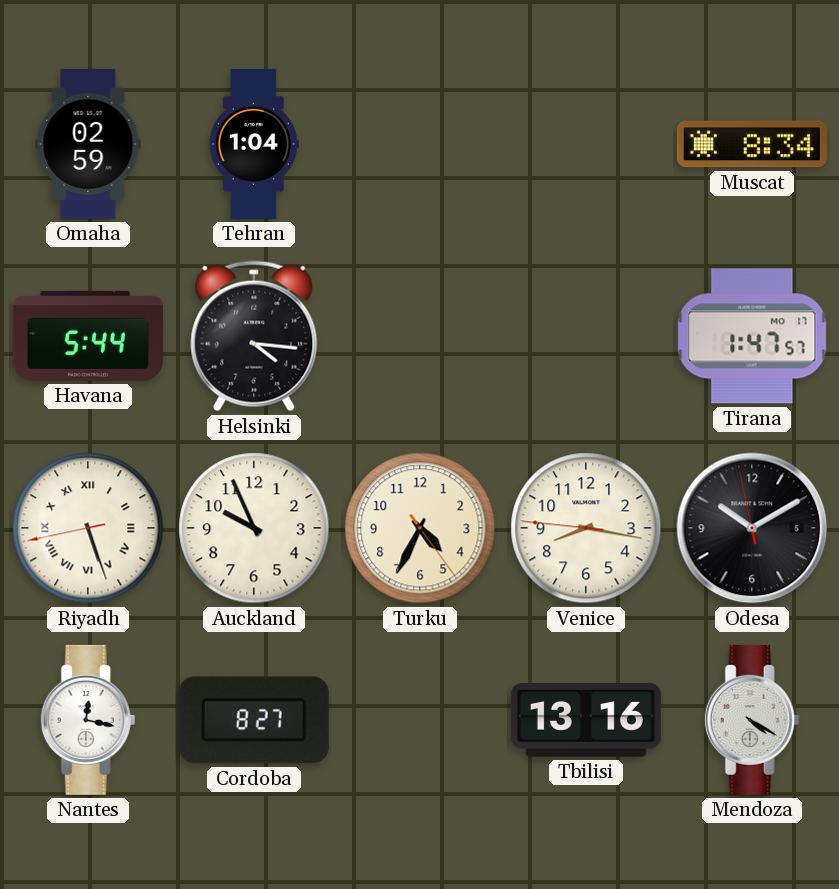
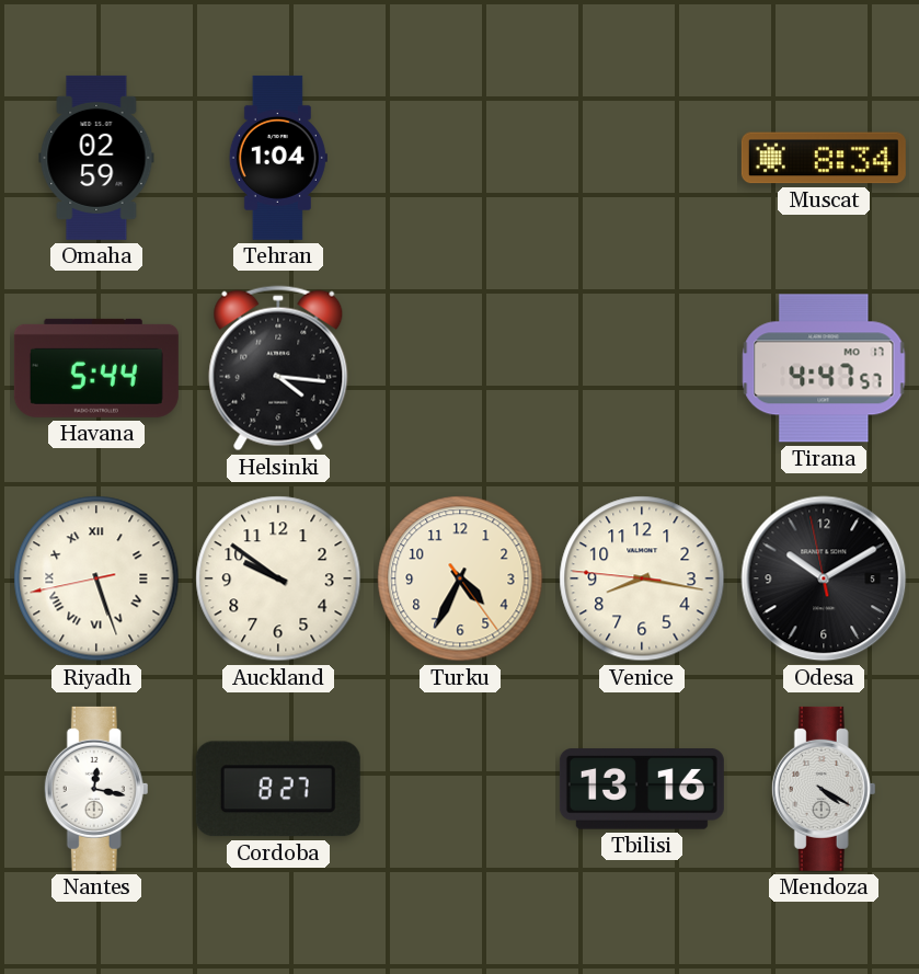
Tirana: 1:47 -> 4:47
Auckland: 9:56 -> 9:51
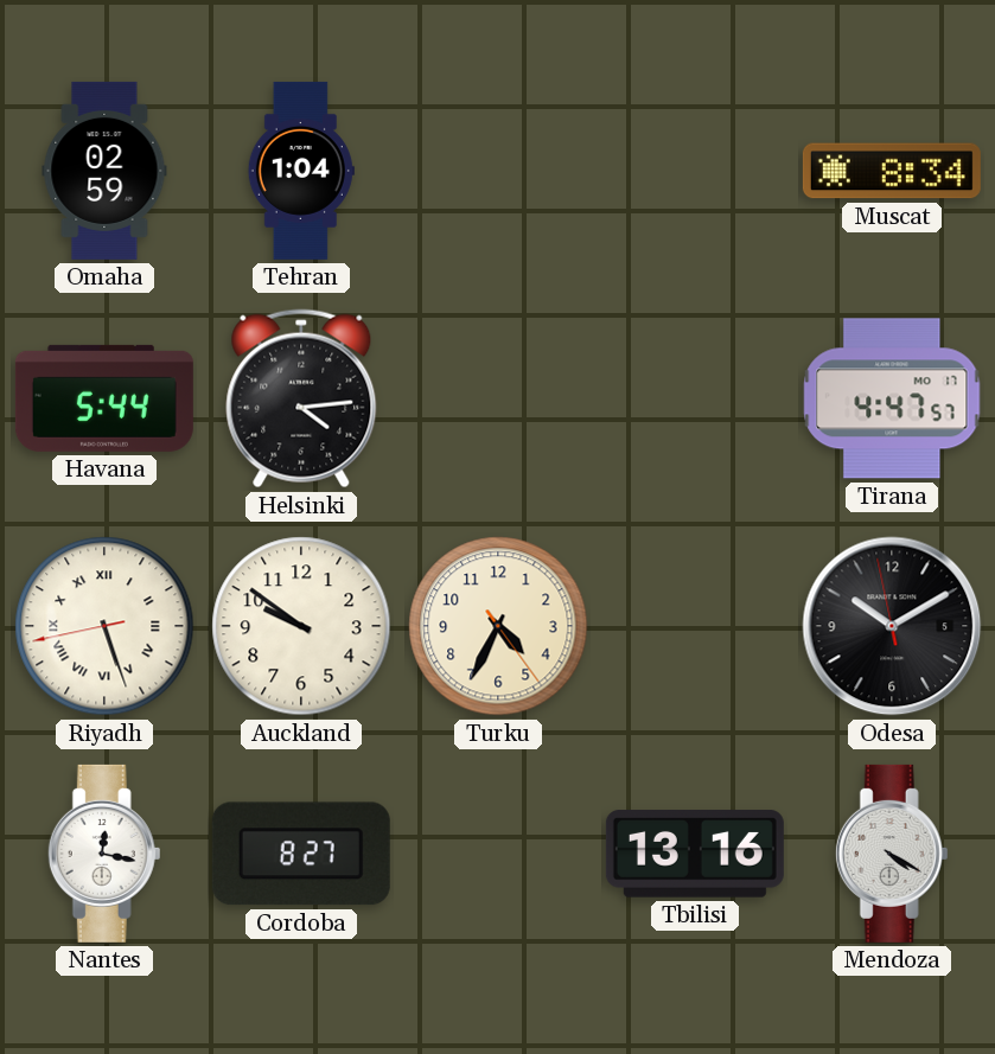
Helsinki: 4:16 -> 4:14
Venice: 8:16 -> none
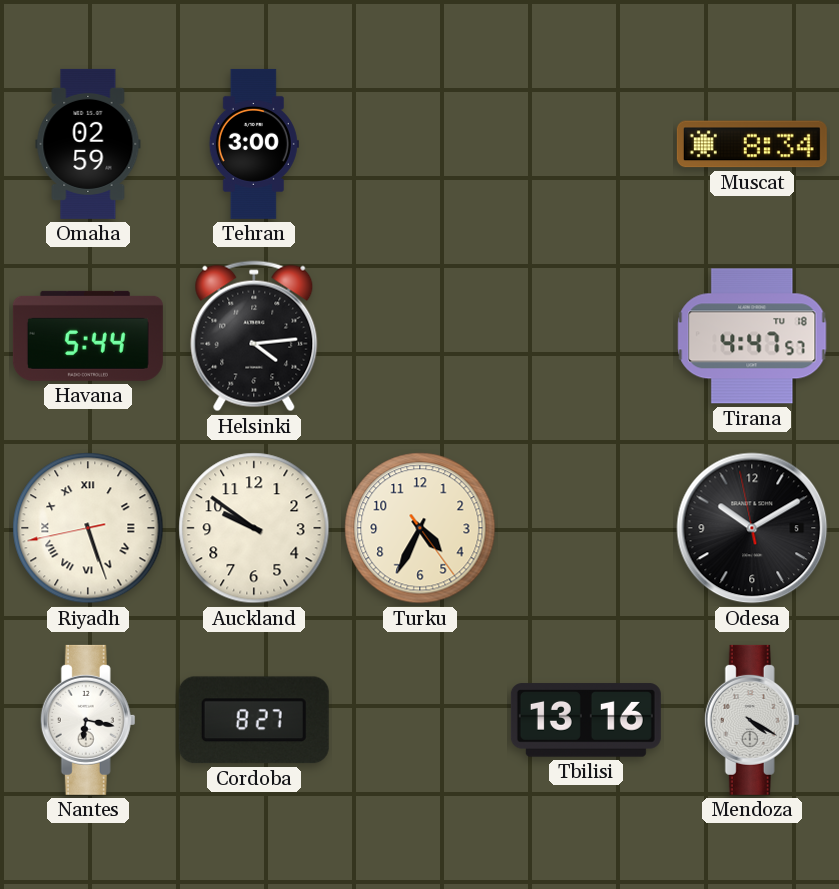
Tehran: 1:04 -> 3:00
Tirana date: MO 17 -> TU 18
Nantes: 12:17 -> 6:17
